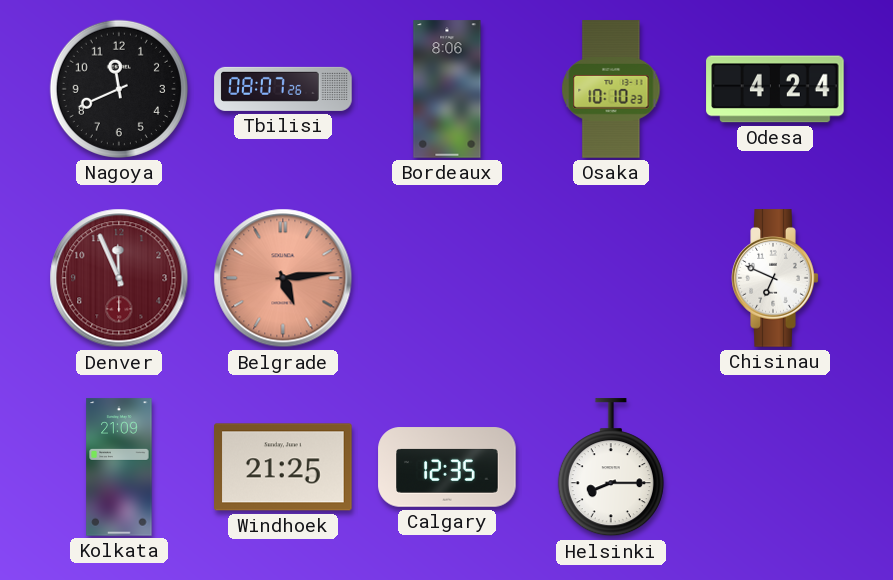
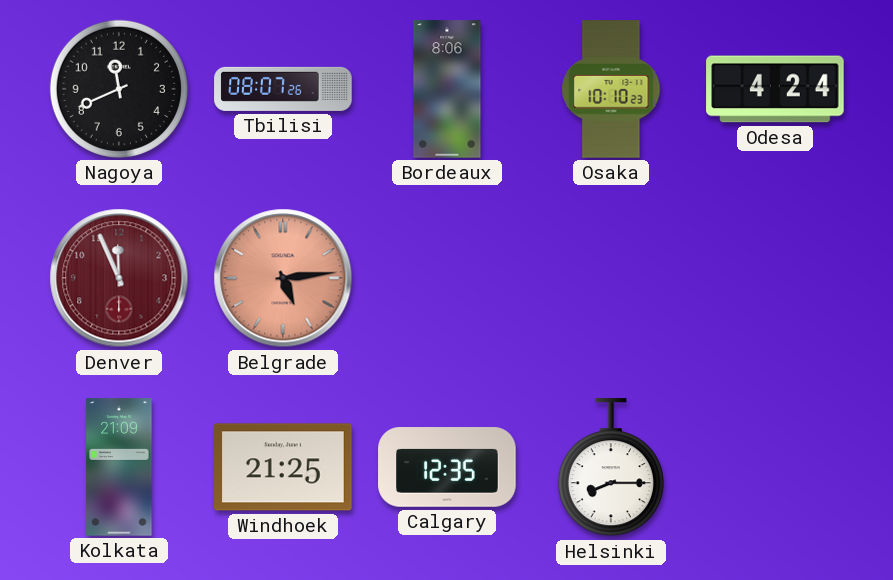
Chisinau: 6:49 -> none
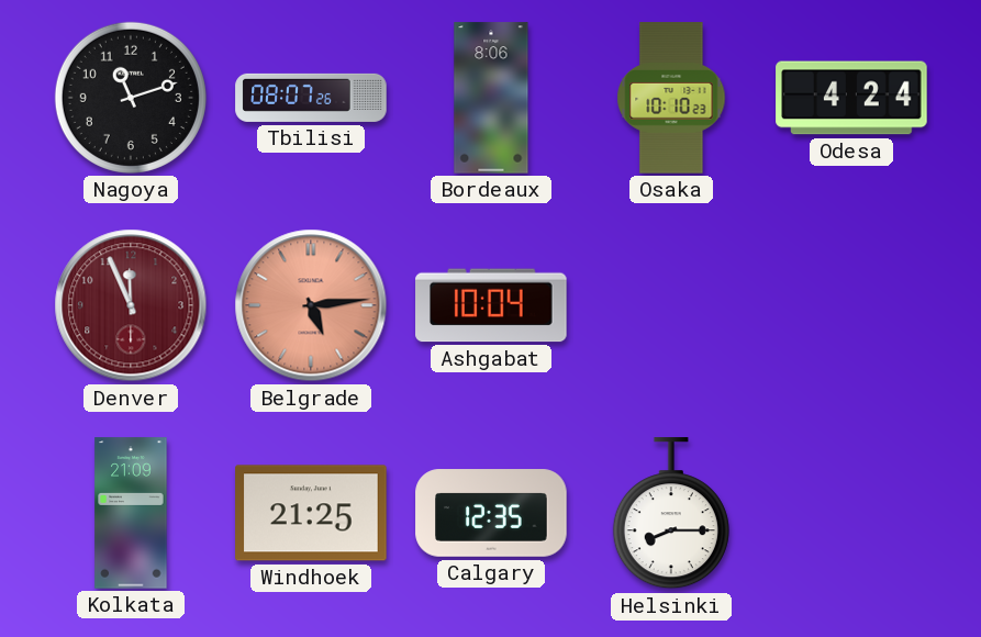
Nagoya: 11:41 -> 11:12
Ashgabat: none -> 10:04
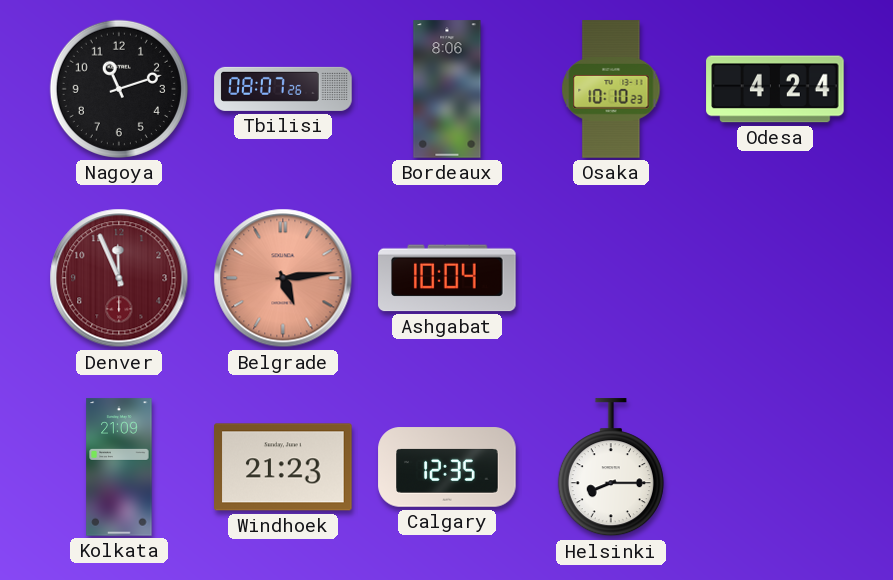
Windhoek: 21:25 -> 21:23
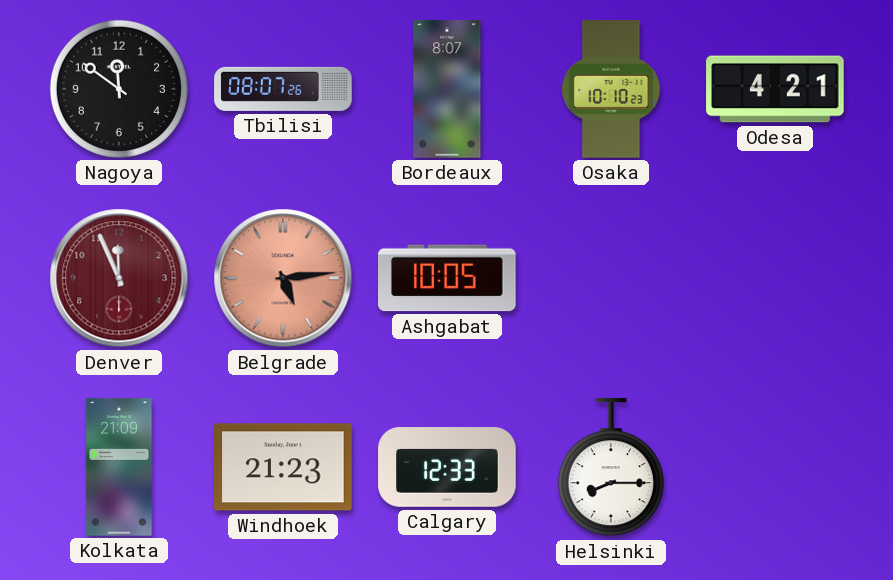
Nagoya: 11:12 -> 11:51
Bordeaux: 8:06 -> 8:07
Odesa: 4:24 -> 4:21
Ashgabat: 10:04 -> 10:05
Calgary: 12:35 -> 12:33
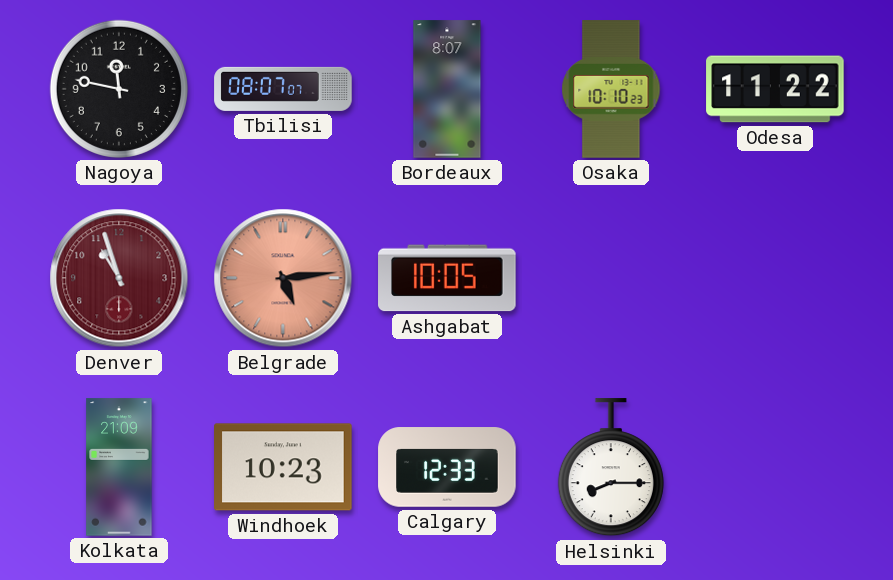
Nagoya: 11:51 -> 11:47
Tbilisi: 08:07:26 -> 08:07:07
Odesa: 4:21 -> 11:22
Denver: 11:56 -> 10:57
Windhoek: 21:23 -> 10:23
